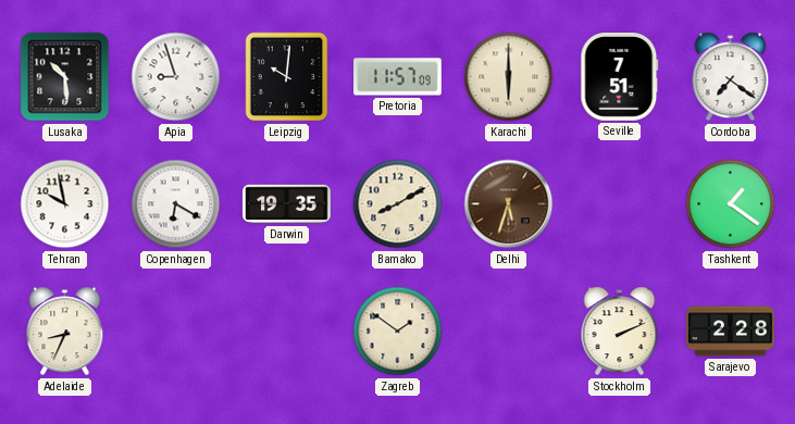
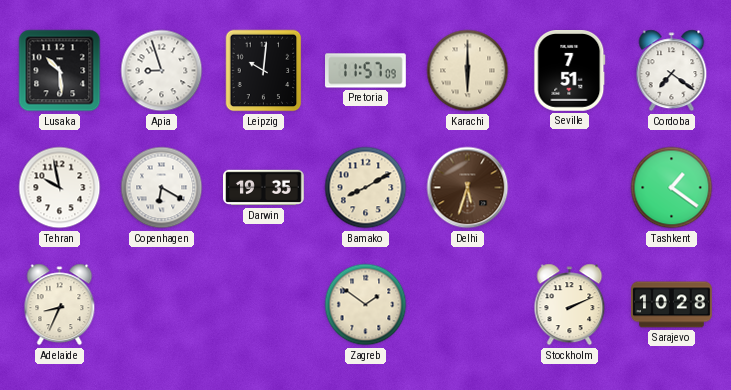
Sarajevo: 2:28 -> 10:28
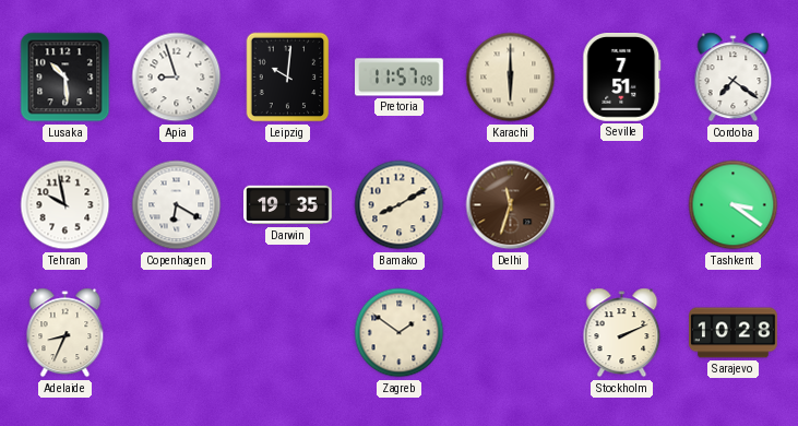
Delhi: 5:33 -> 11:33
Tashkent: 1:21 -> 3:21
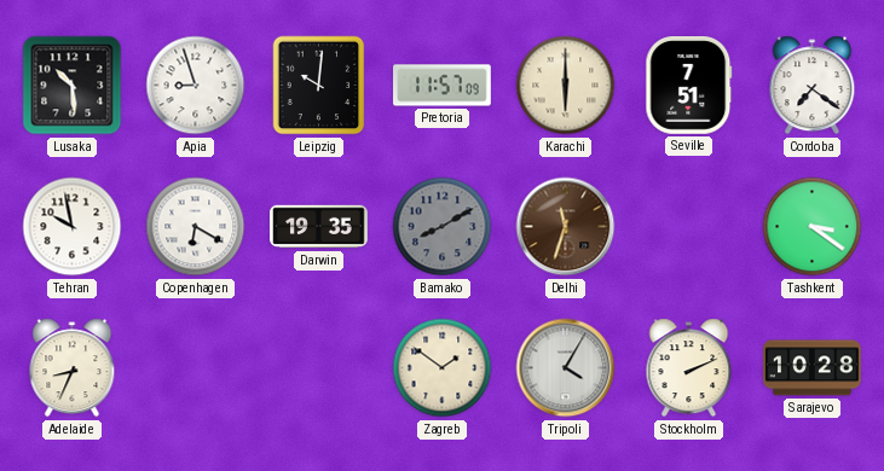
Bamako dial: cream -> grey
Tripoli: none -> 4:05
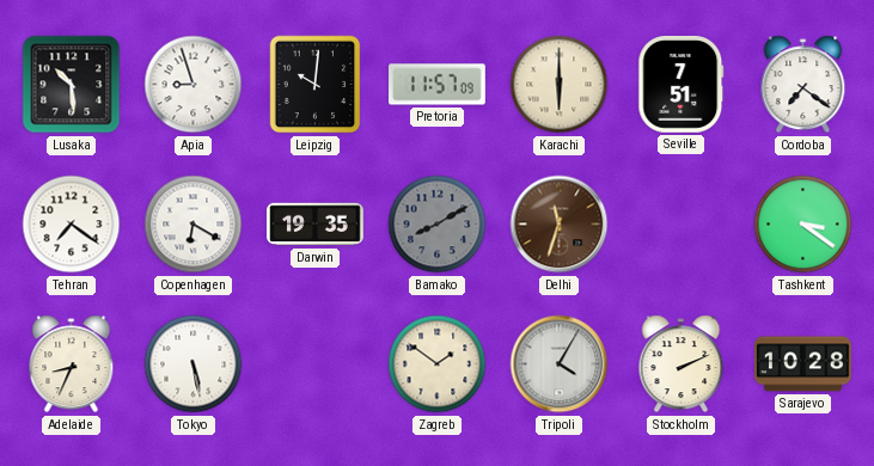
Tehran: 9:58 -> 7:21
Tokyo: none -> 5:28
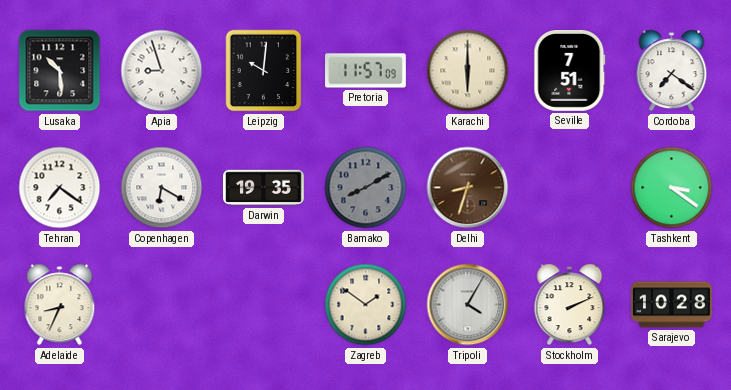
Delhi: 11:33 -> 8:33
Tokyo: 5:28 -> none
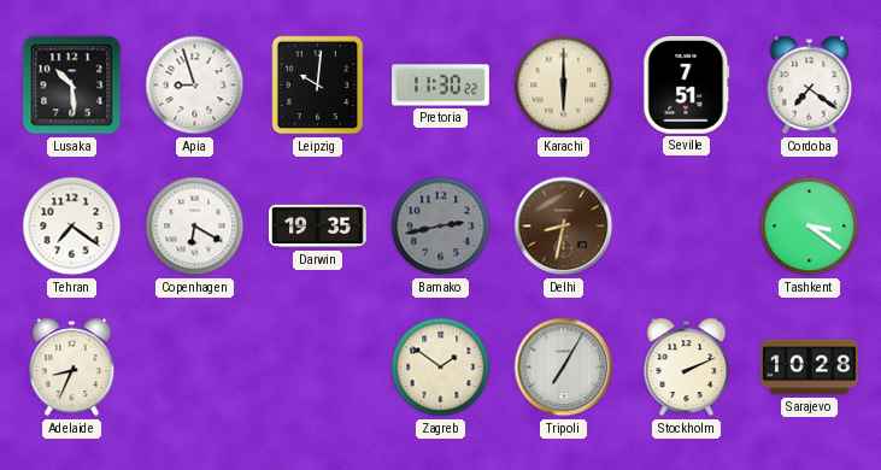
Pretoria: 11:57 -> 11:30
Bamako: 8:10 -> 2:43
Delhi: 8:33 -> 8:32
Tripoli: 4:05 -> 7:05
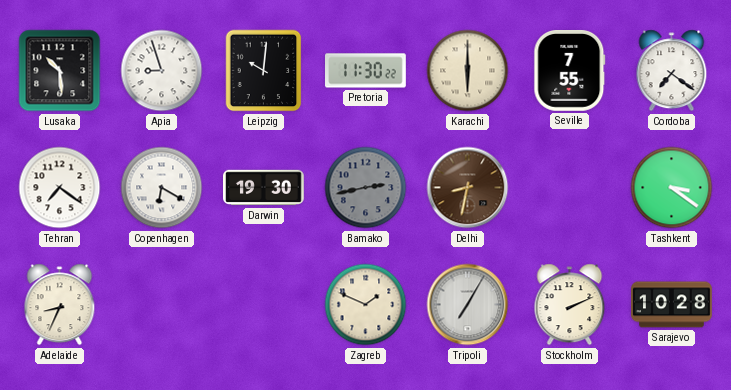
Seville: 7:51 -> 7:55
Darwin: 19:35 -> 19:30
Zagreb: 1:51 -> 1:49
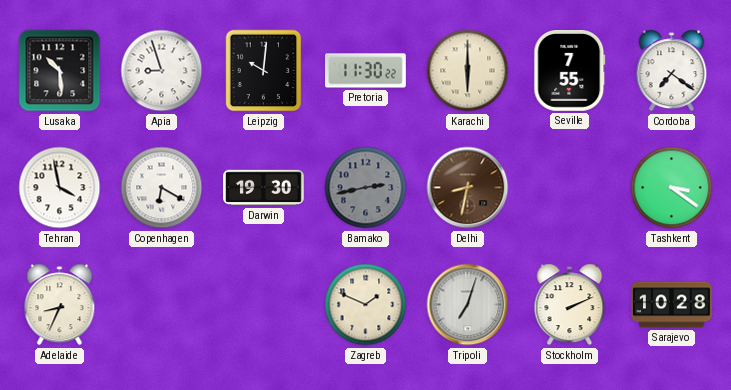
Tehran: 7:21 -> 3:58
Tripoli: 7:05 -> 7:03
